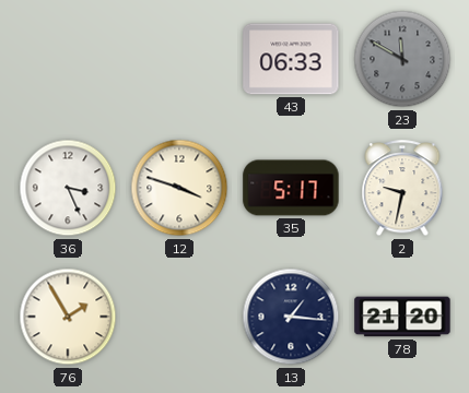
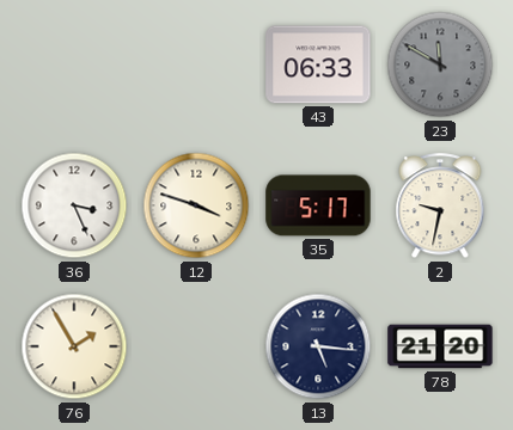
13: 1:16 -> 5:16
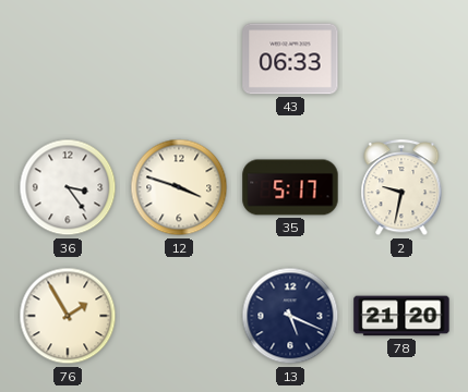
23: 11:50 -> none
36: 3:26 -> 3:24
13: 5:16 -> 5:19
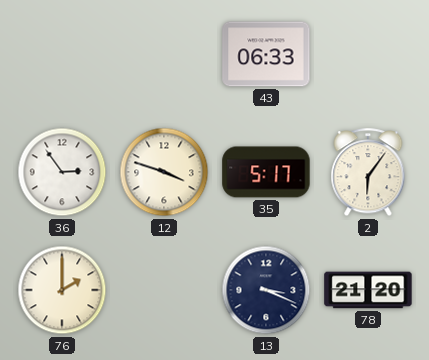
36: 3:24 -> 2:54
2: 9:32 -> 6:06
76: 1:55 -> 2:00
13: 5:19 -> 3:19
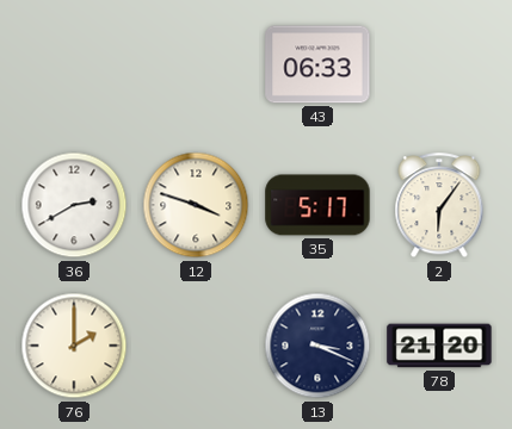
36: 2:54 -> 2:40
